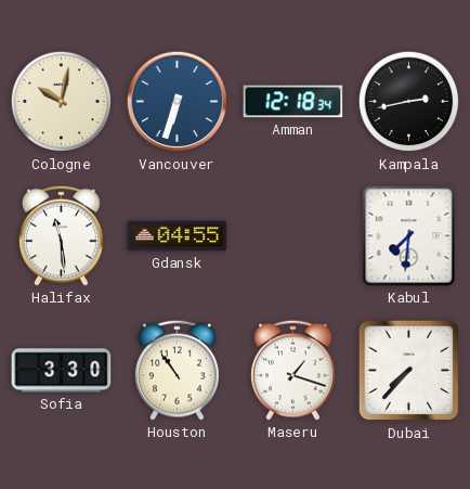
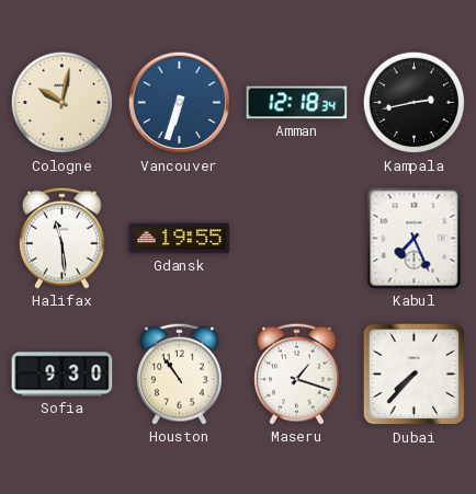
Gdansk: 04:55 -> 19:55
Kabul: 7:31 -> 7:26
Sofia: 3:30 -> 9:30
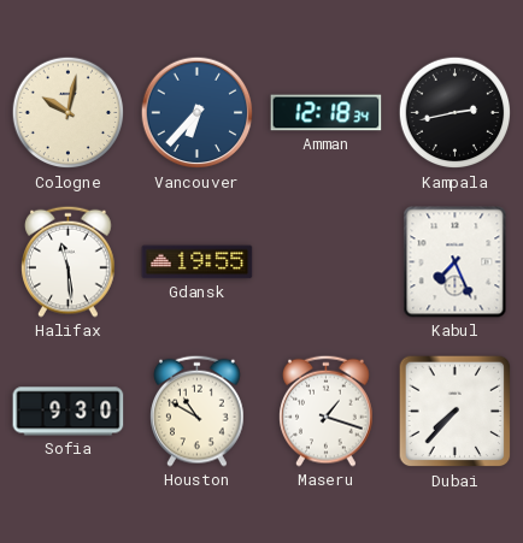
Vancouver: 6:33 -> 6:37
Houston: 10:54 -> 10:50
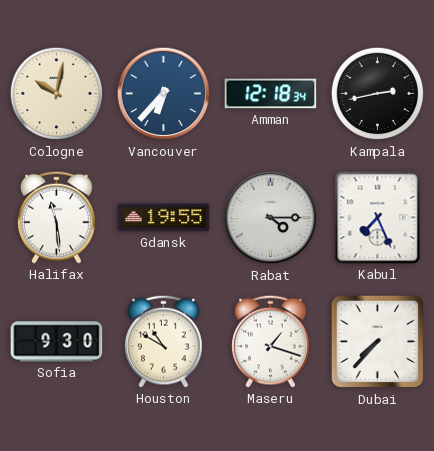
Rabat: none -> 4:15
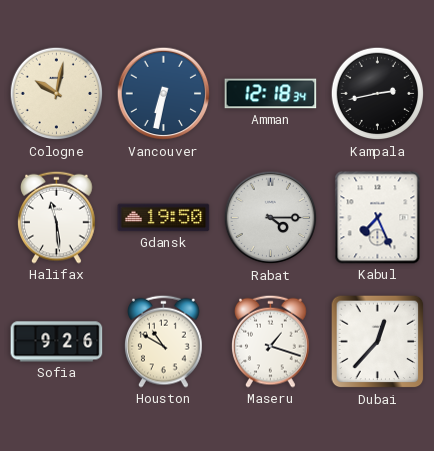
Vancouver: 6:37 -> 6:32
Gdansk: 19:55 -> 19:50
Sofia: 9:30 -> 9:26
Dubai: 7:37 -> 12:37
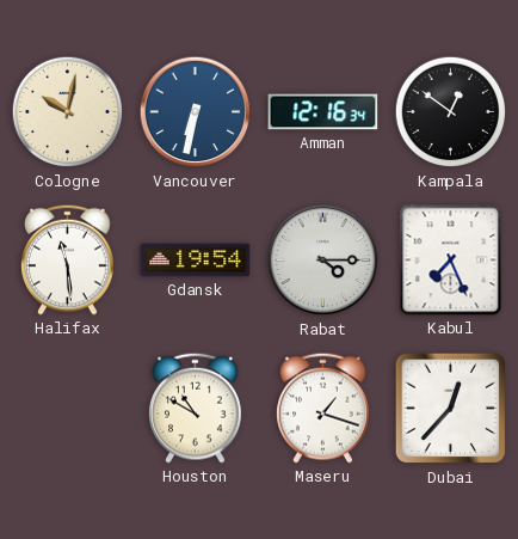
Amman: 12:18 -> 12:16
Kampala: 2:43 -> 12:51
Gdansk: 19:50 -> 19:54
Sofia: 9:26 -> none
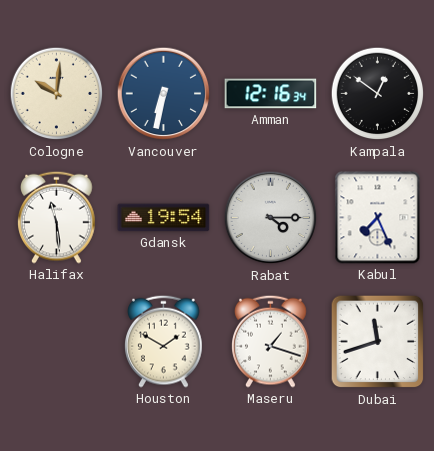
Cologne: 10:02 -> 10:01
Houston: 10:50 -> 1:50
Dubai: 12:37 -> 11:42
